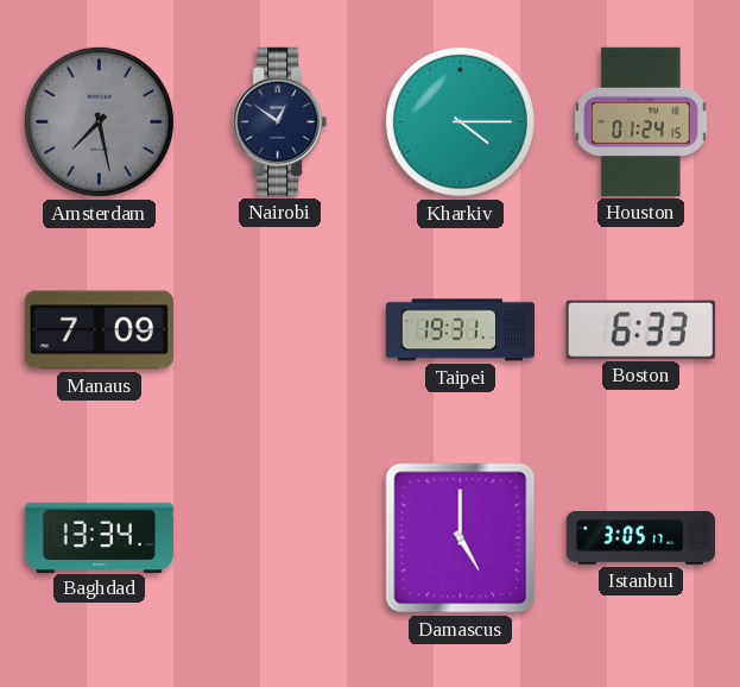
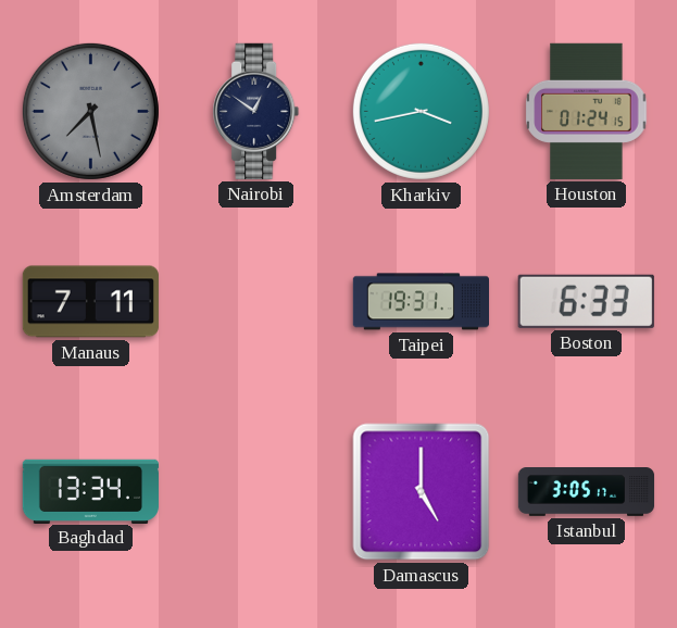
Kharkiv: 4:15 -> 3:43
Manaus: 7:09 -> 7:11
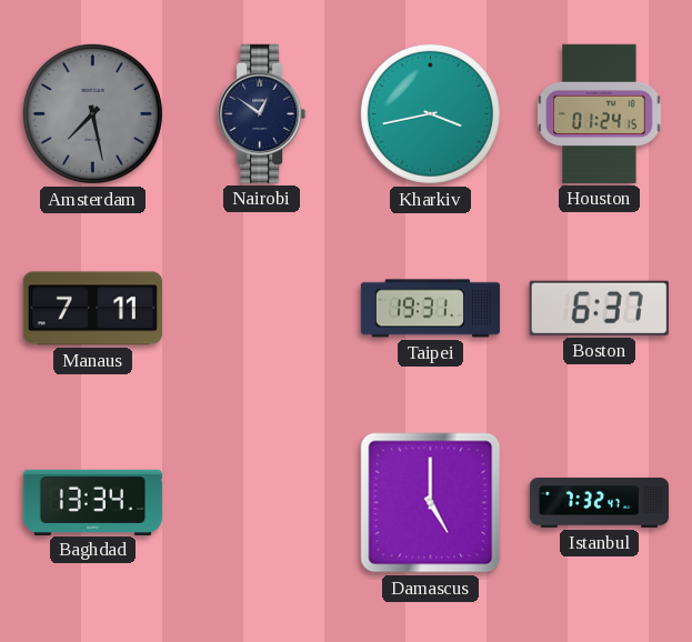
Boston: 6:33 -> 6:37
Istanbul: 3:05 -> 7:32
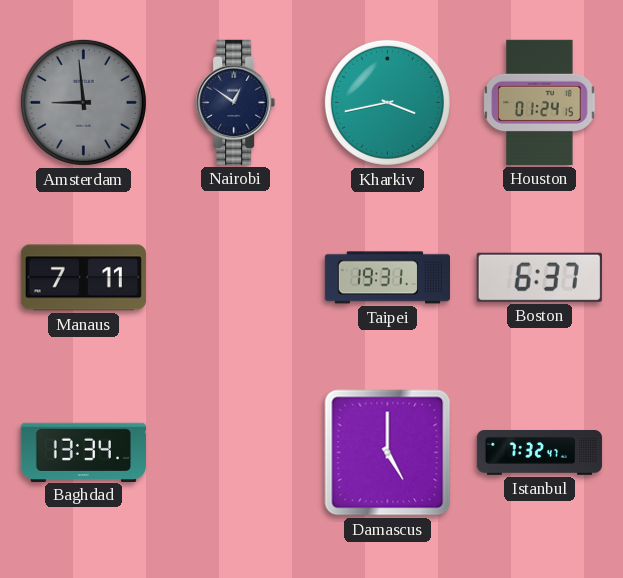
Amsterdam: 7:28 -> 8:59
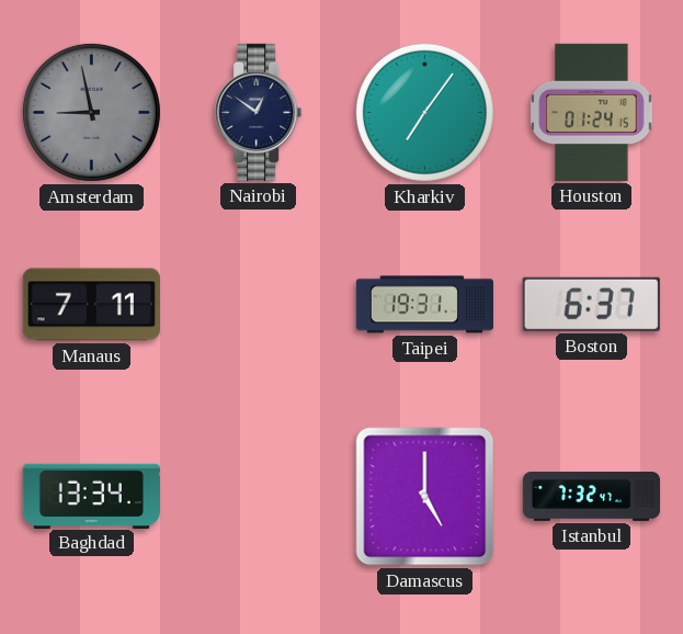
Amsterdam: 8:59 -> 8:58
Kharkiv: 3:43 -> 7:06
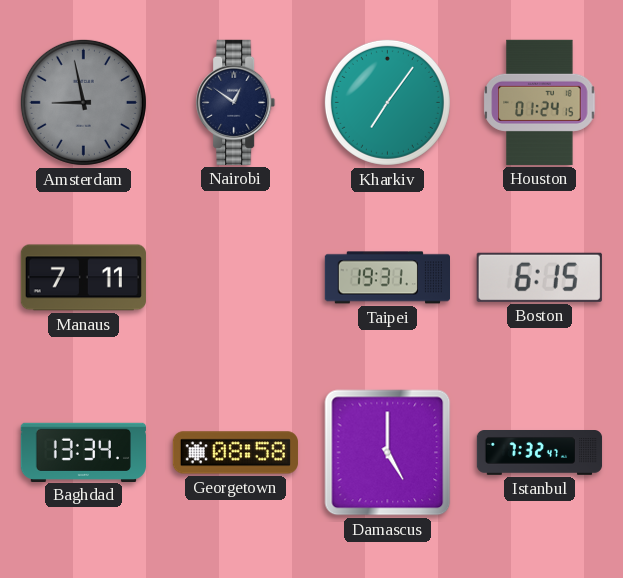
Boston: 6:37 -> 6:15
Georgetown: none -> 08:58
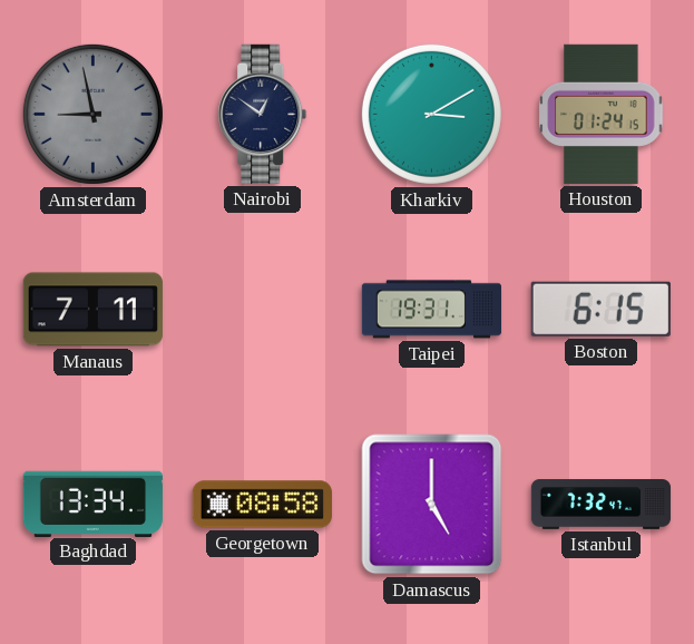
Kharkiv: 7:06 -> 3:10
